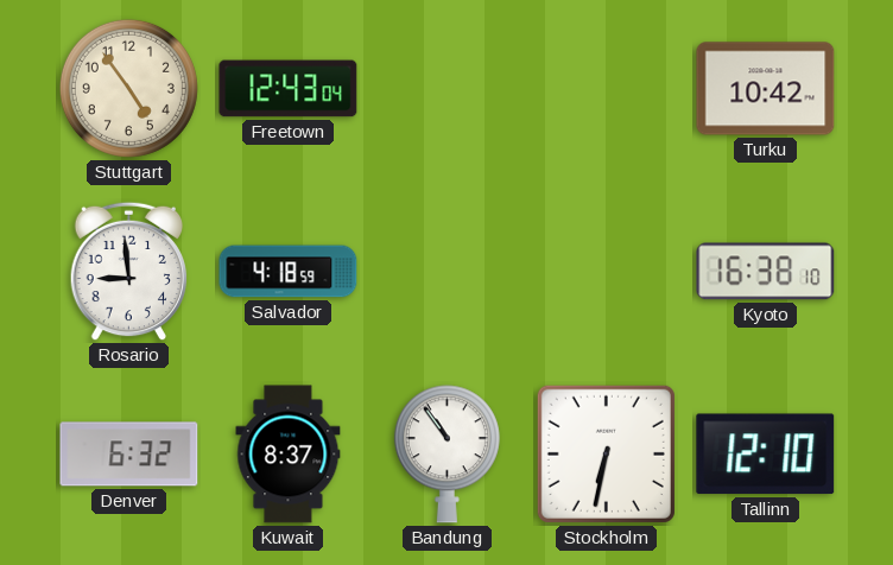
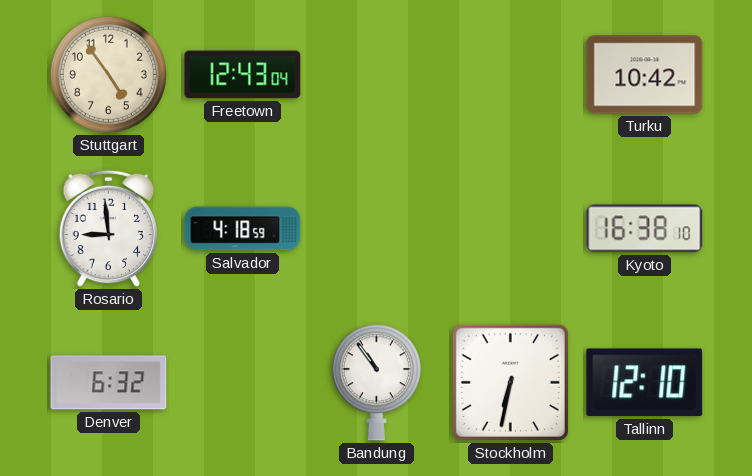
Kuwait: 8:37 -> none
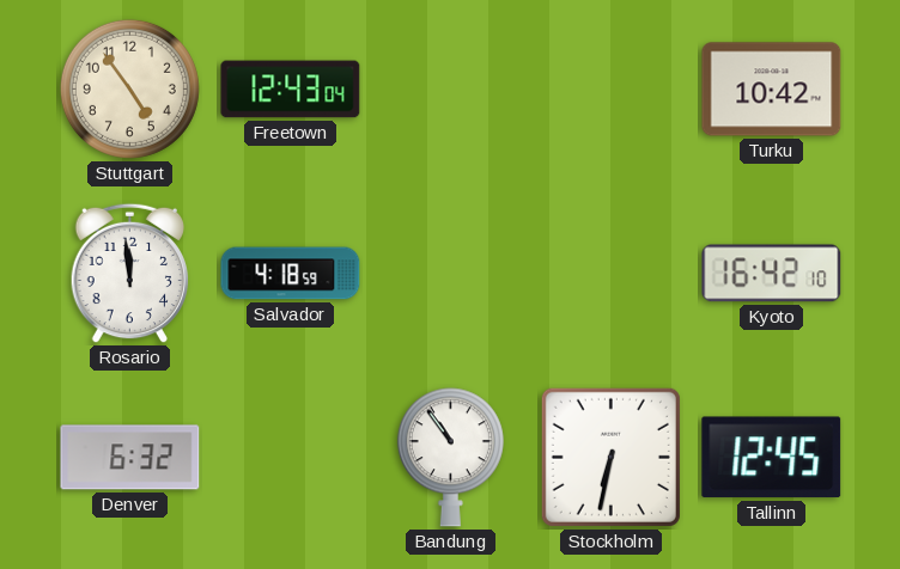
Rosario: 8:59 -> 11:59
Kyoto: 16:38 -> 16:42
Tallinn: 12:10 -> 12:45
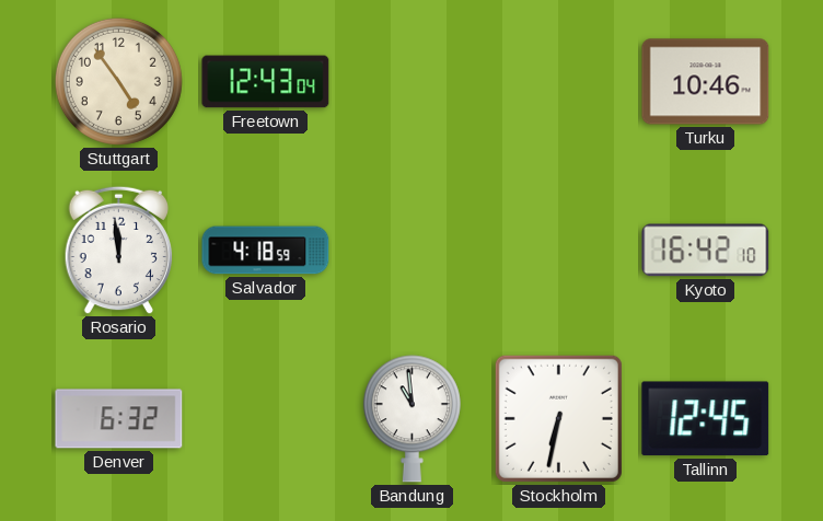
Turku: 10:42 -> 10:46
Bandung: 10:54 -> 10:59
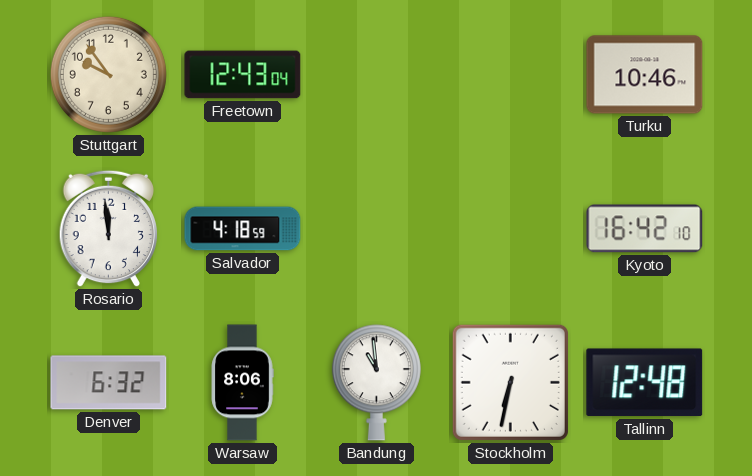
Stuttgart: 4:54 -> 9:54
Warsaw: none -> 8:06
Tallinn: 12:45 -> 12:48
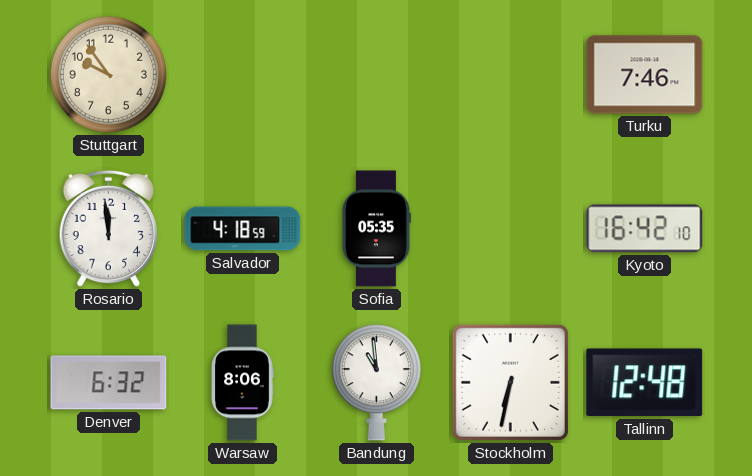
Freetown: 12:43 -> none
Turku: 10:46 -> 7:46
Sofia: none -> 05:35
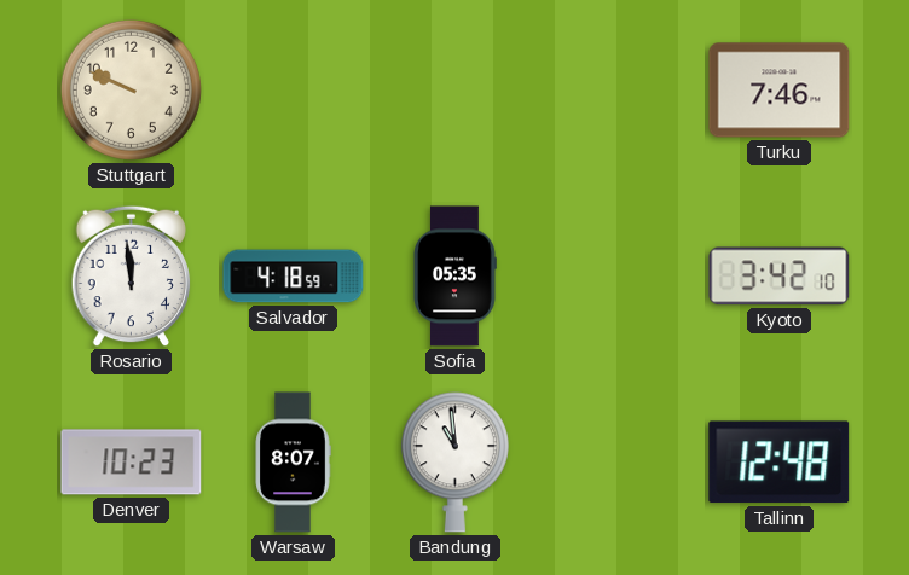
Stuttgart: 9:54 -> 9:49
Kyoto: 16:42 -> 3:42
Denver: 6:32 -> 10:23
Warsaw: 8:06 -> 8:07
Stockholm: 6:32 -> none
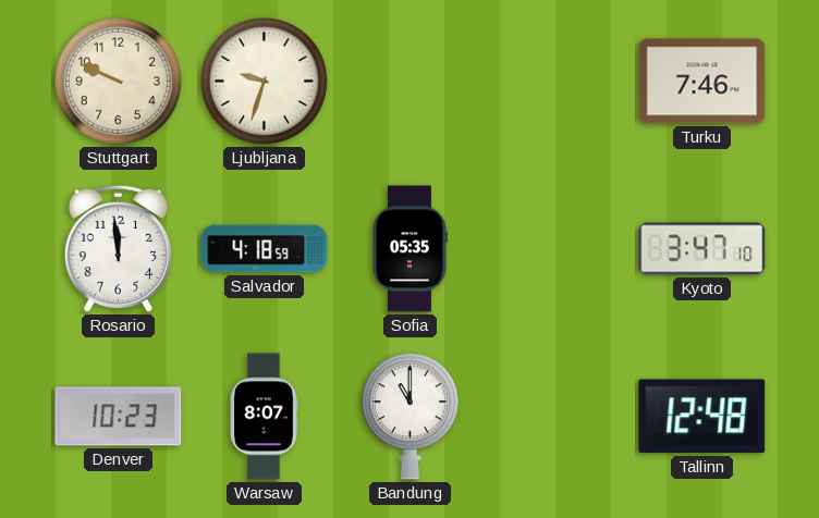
Ljubljana: none -> 9:33
Kyoto: 3:42 -> 3:47
Bandung: 10:59 -> 11:00
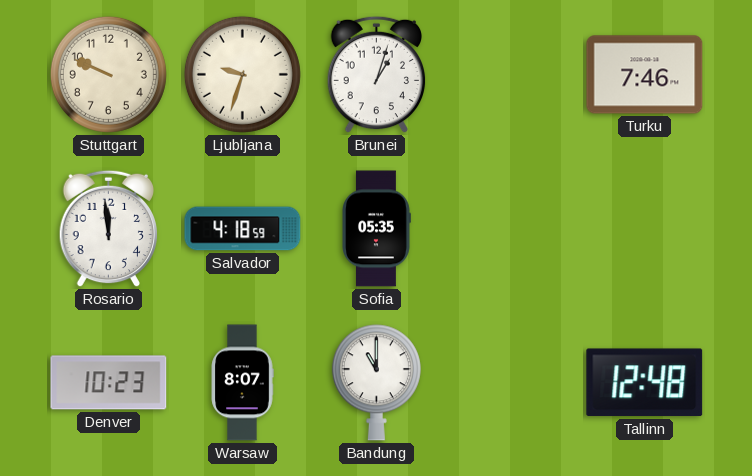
Brunei: none -> 1:03
Kyoto: 3:47 -> none
